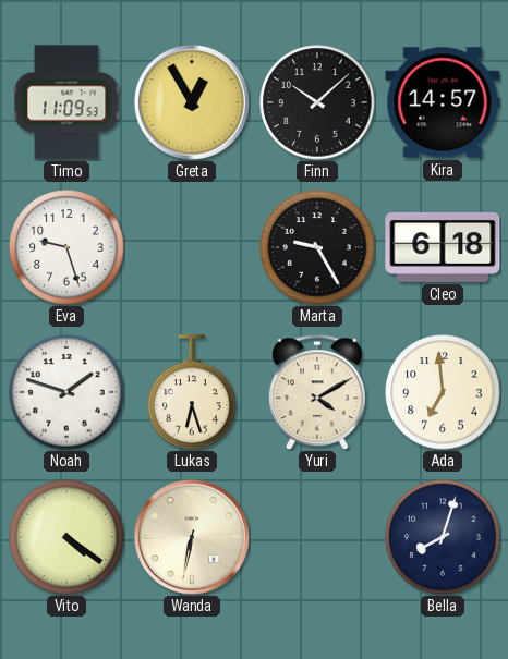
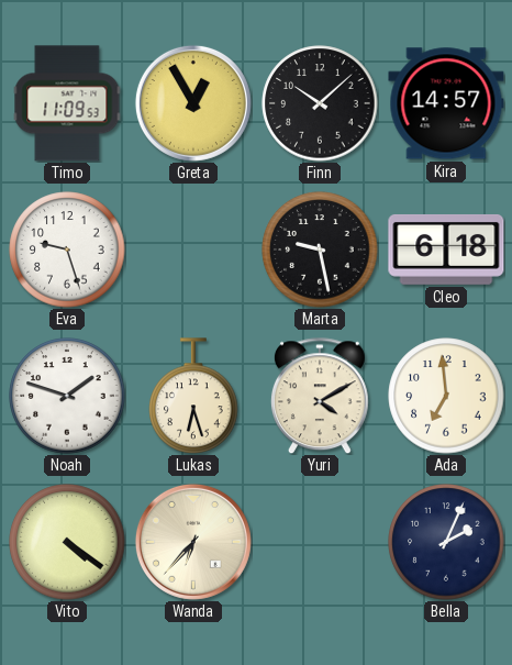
Marta: 9:25 -> 9:28
Wanda: 6:32 -> 6:37
Bella: 8:03 -> 2:04
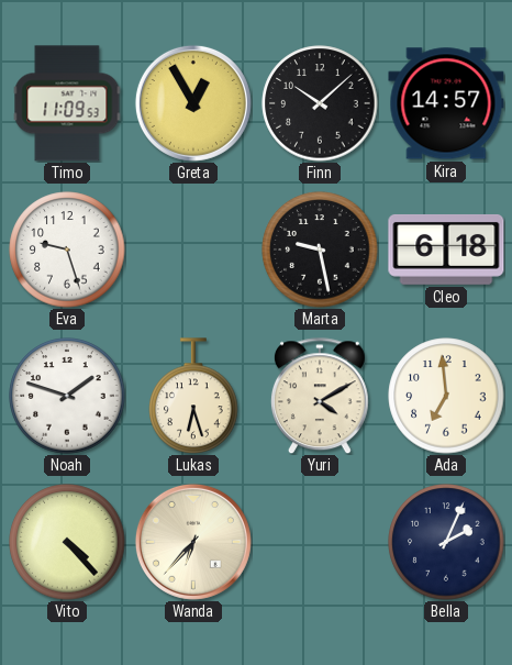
Vito: 4:21 -> 4:23
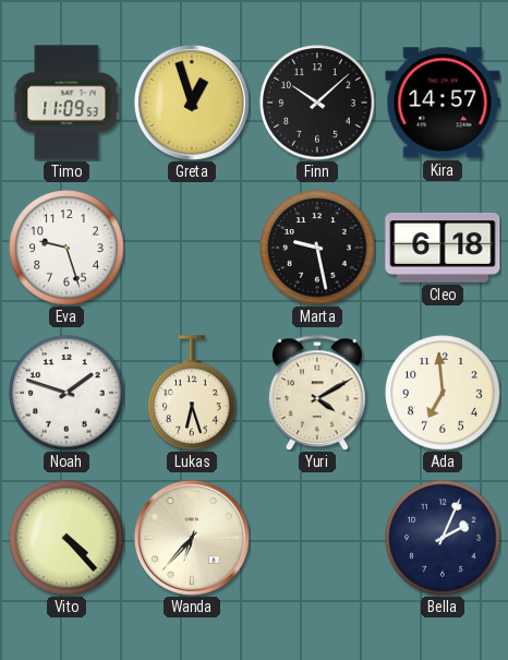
Greta: 12:55 -> 12:57
